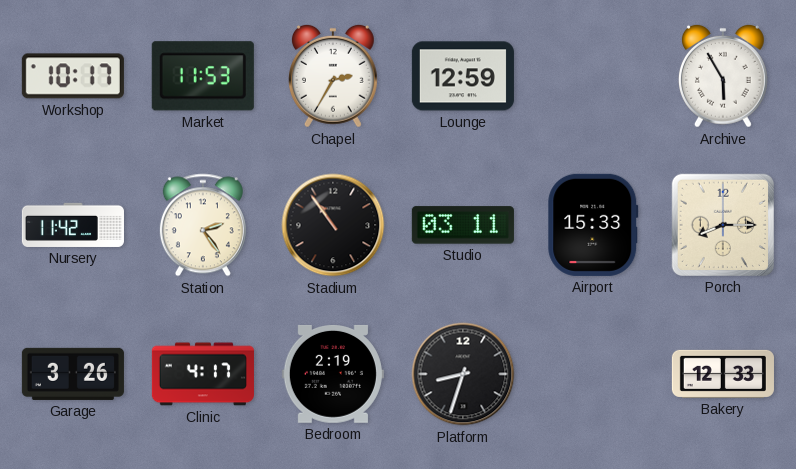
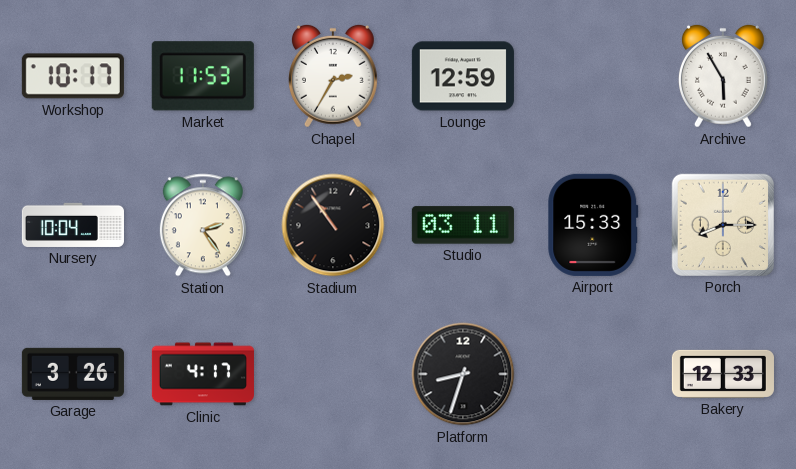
Nursery: 11:42 -> 10:04
Bedroom: 2:19 -> none
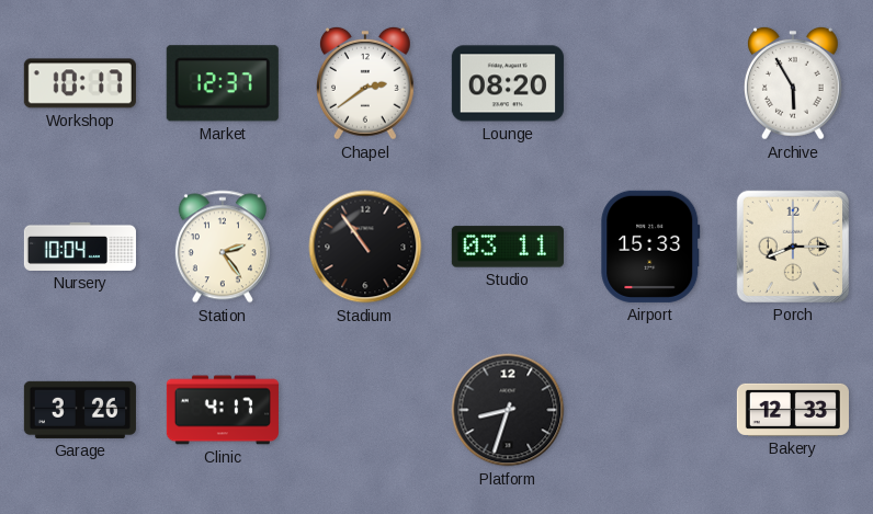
Market: 11:53 -> 12:37
Chapel: 2:35 -> 2:39
Lounge: 12:59 -> 08:20
